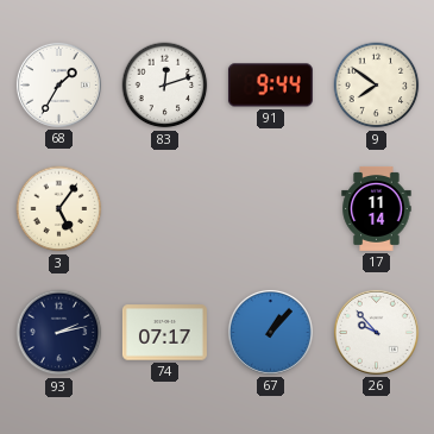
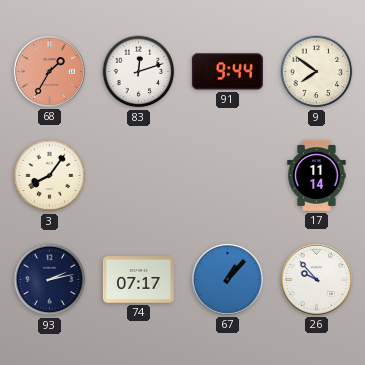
68 dial: white -> salmon
3: 5:06 -> 8:06
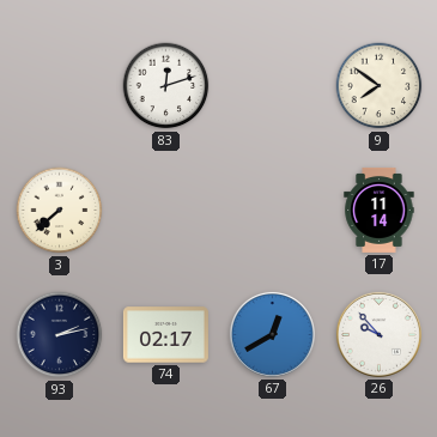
68: 1:35 -> none
91: 9:44 -> none
3: 8:06 -> 7:38
74: 07:17 -> 02:17
67: 1:07 -> 12:40
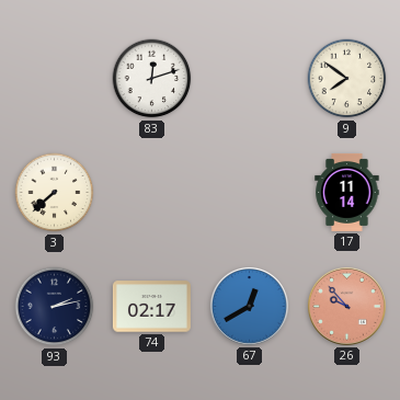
26 dial: white -> salmon
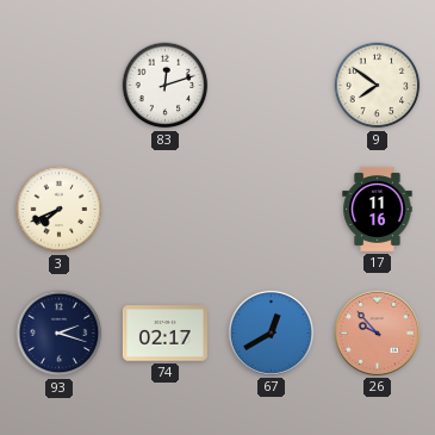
3: 7:38 -> 7:41
17: 11:14 -> 11:16
93: 2:13 -> 2:18
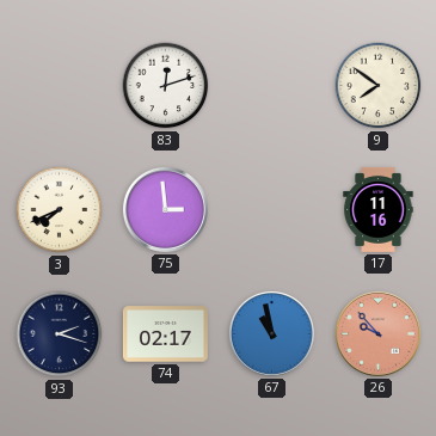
75: none -> 2:59
67: 12:40 -> 10:58
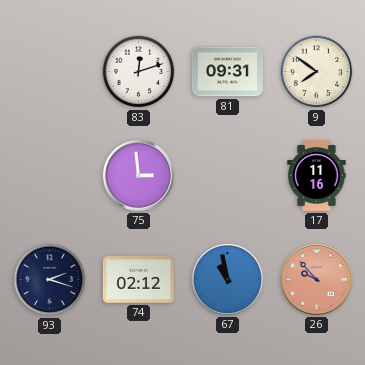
81: none -> 09:31
3: 7:41 -> none
74: 02:17 -> 02:12
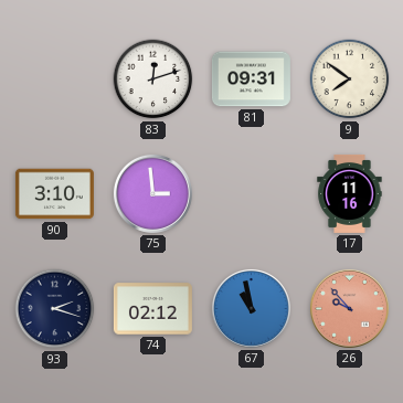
90: none -> 3:10
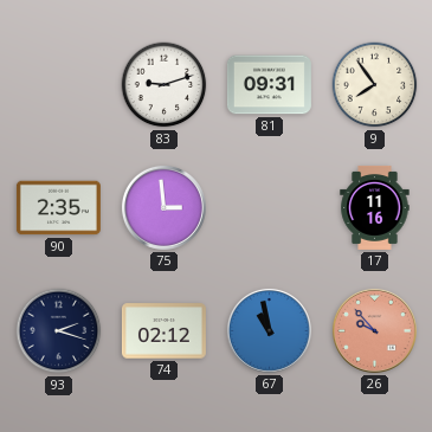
83: 12:12 -> 9:12
9: 7:51 -> 7:54
90: 3:10 -> 2:35
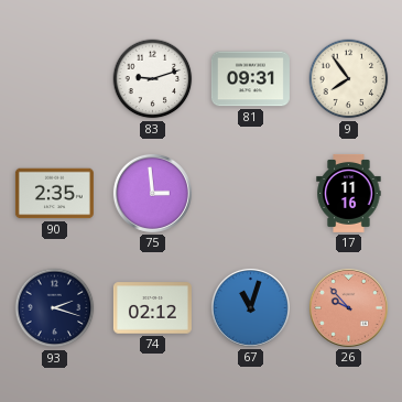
67: 10:58 -> 11:03
